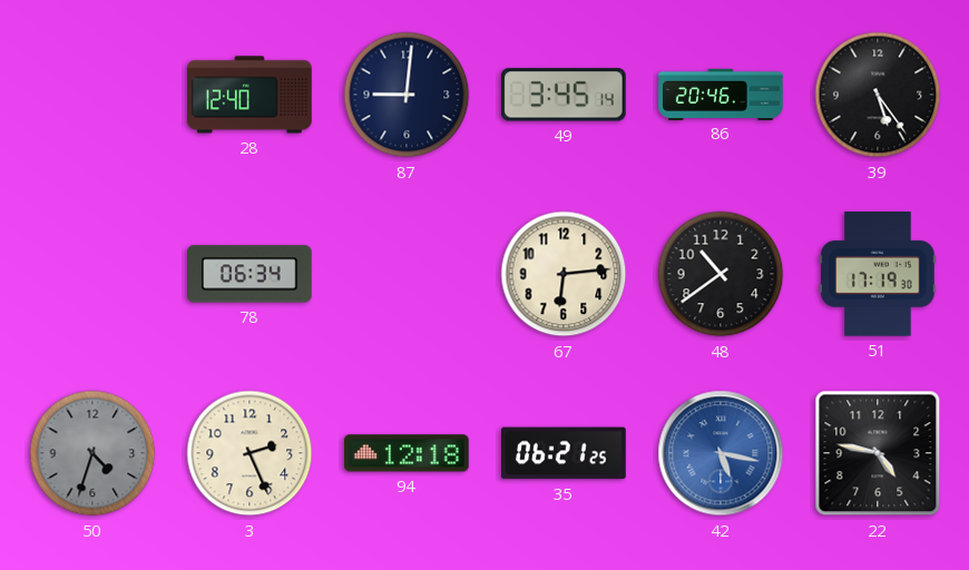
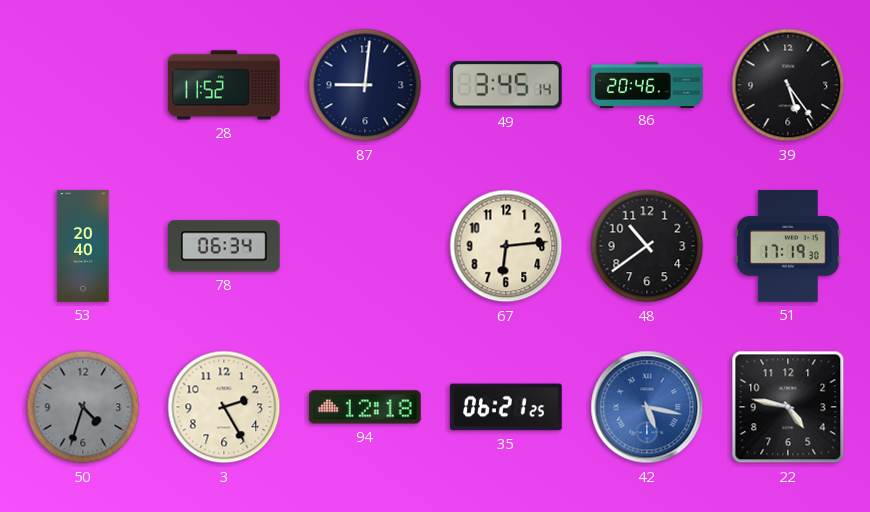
28: 12:40 -> 11:52
53: none -> 20:40
3: 2:26 -> 2:25
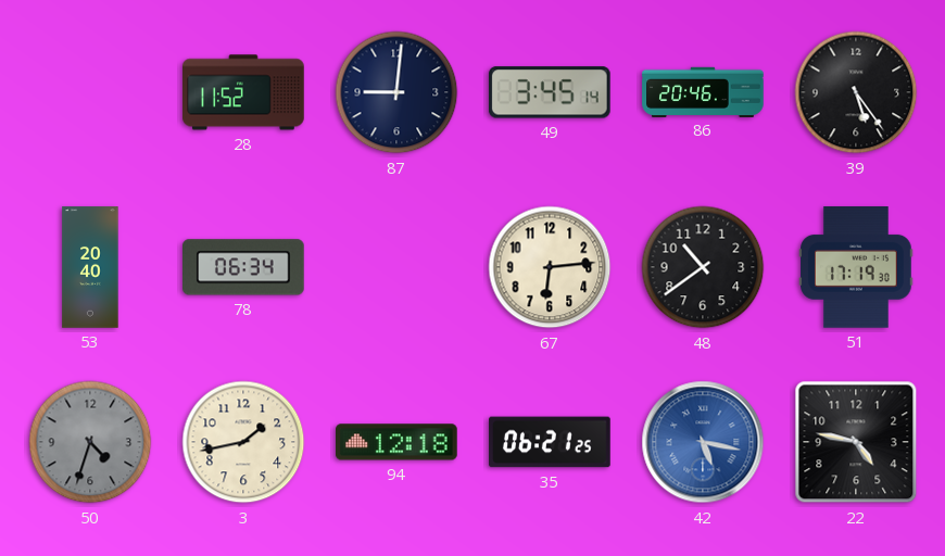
3: 2:25 -> 1:43
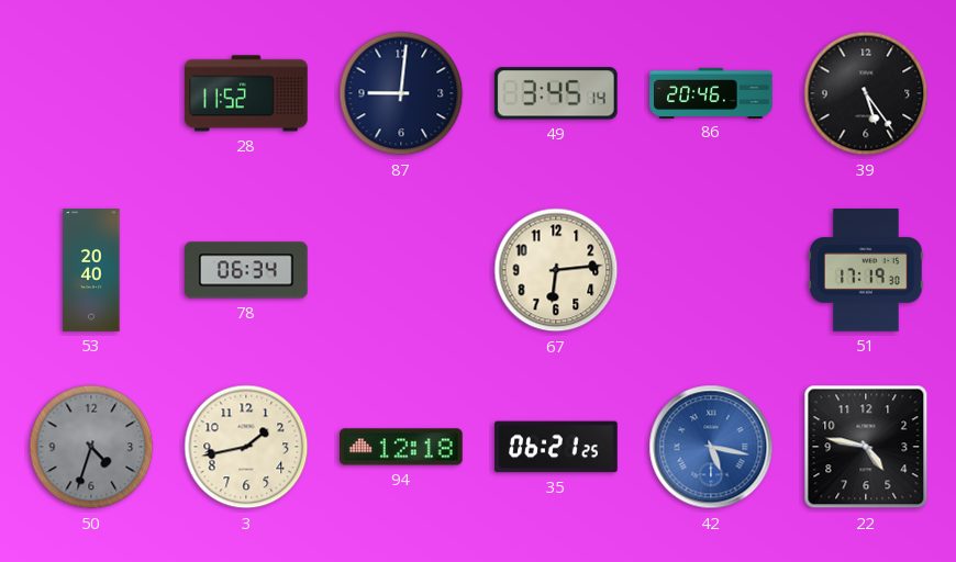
48: 10:39 -> none
